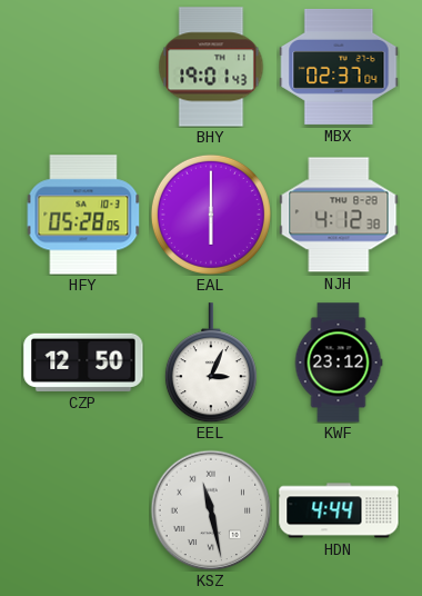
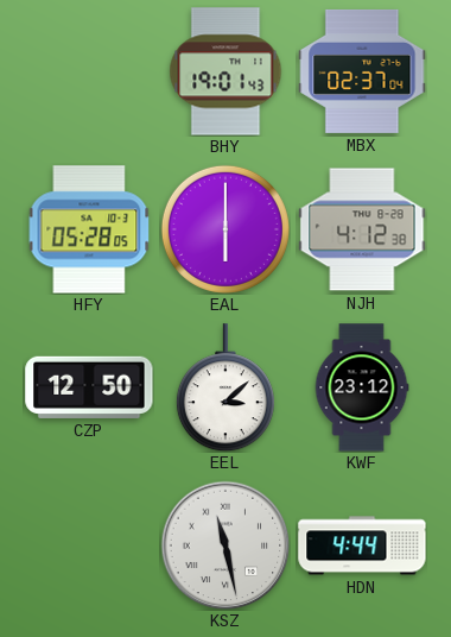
EEL: 3:04 -> 3:08
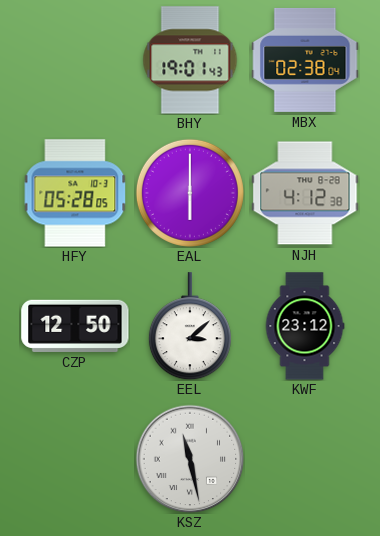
MBX: 02:37 -> 02:38
HDN: 4:44 -> none
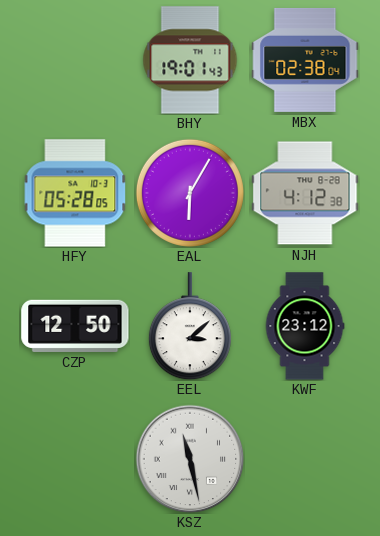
EAL: 6:00 -> 6:05
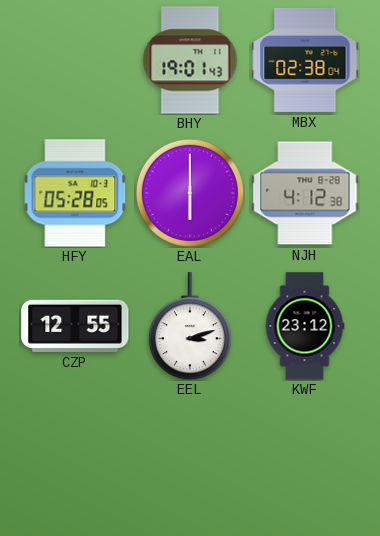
EAL: 6:05 -> 6:00
CZP: 12:50 -> 12:55
EEL: 3:08 -> 3:12
KSZ: 11:28 -> none
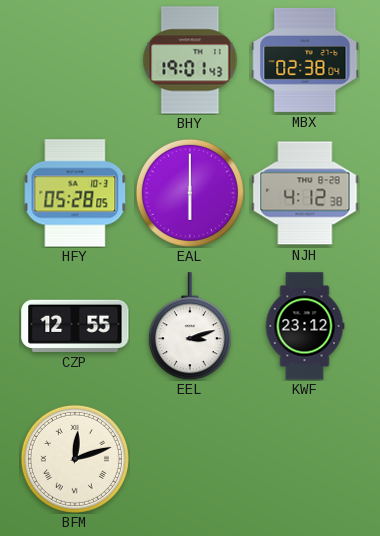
BFM: none -> 12:12
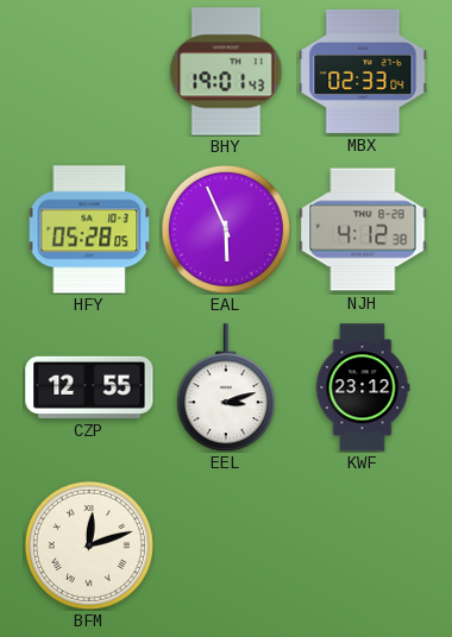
MBX: 02:38 -> 02:33
EAL: 6:00 -> 5:56
